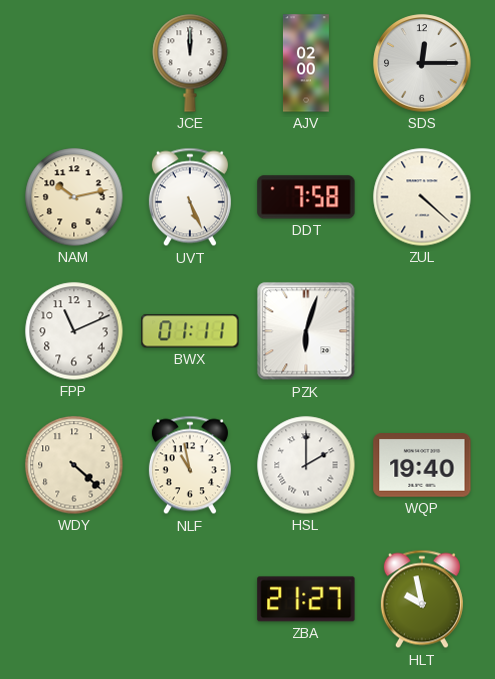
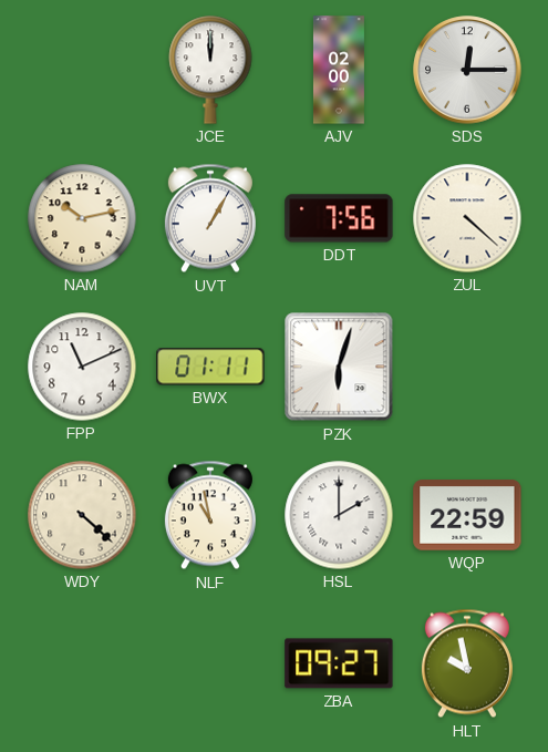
UVT: 5:26 -> 1:05
DDT: 7:58 -> 7:56
WQP: 19:40 -> 22:59
ZBA: 21:27 -> 09:27
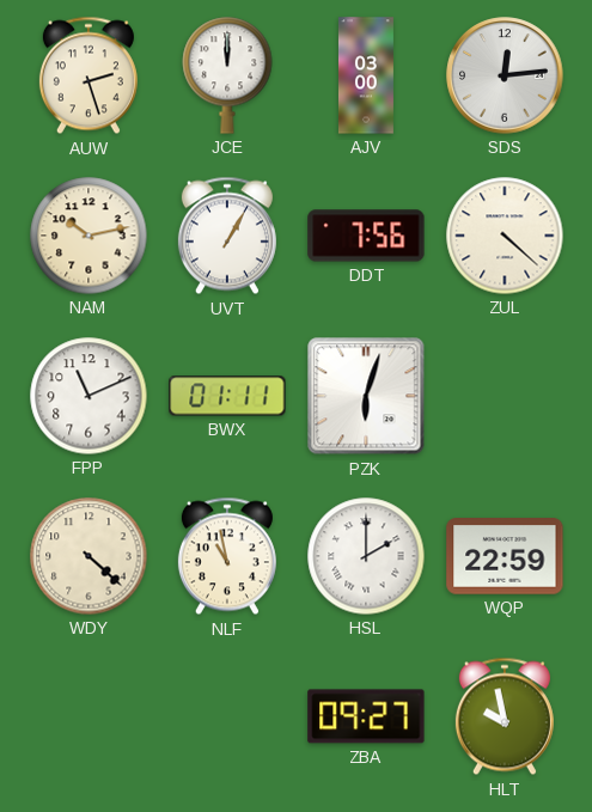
AUW: none -> 2:27
AJV: 02:00 -> 03:00
SDS: 12:15 -> 12:14
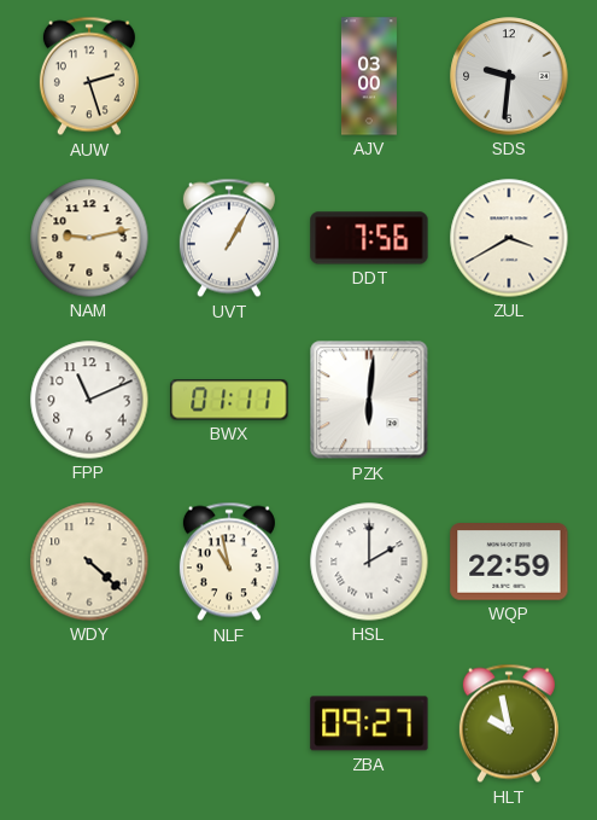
JCE: 12:00 -> none
SDS: 12:14 -> 9:31
NAM: 10:13 -> 9:13
ZUL: 4:22 -> 3:40
PZK: 6:03 -> 6:01
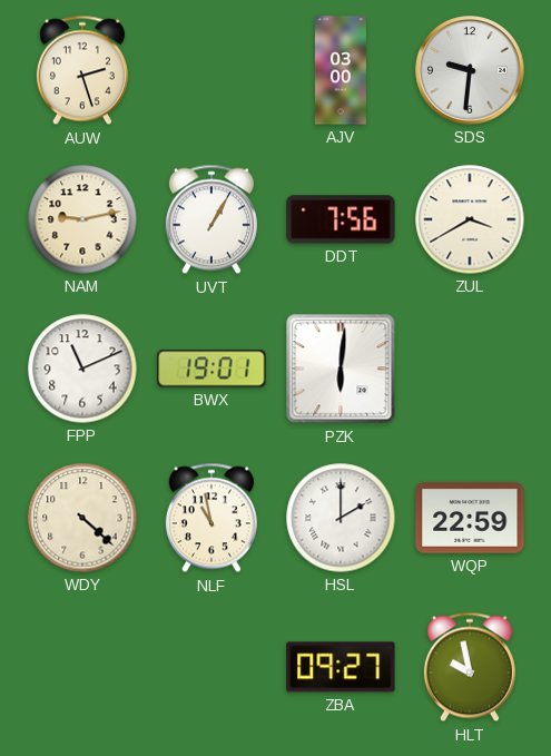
BWX: 01:11 -> 19:01
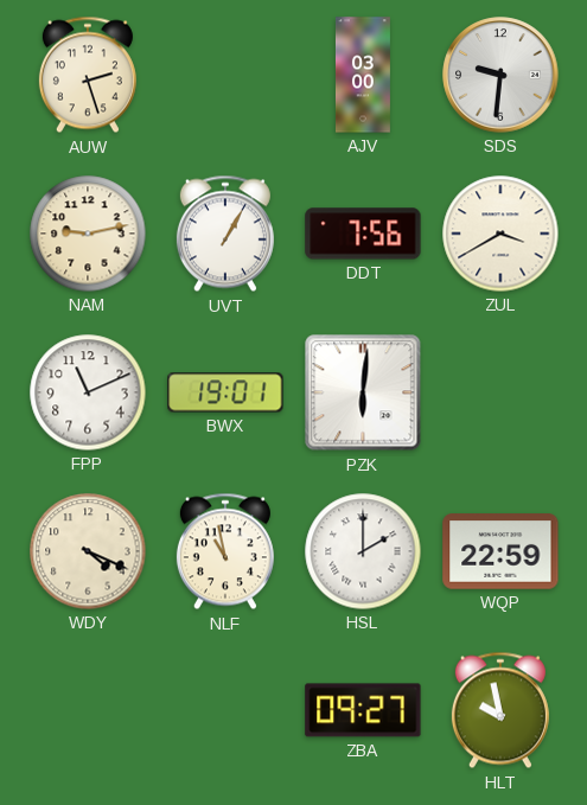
WDY: 4:22 -> 4:19
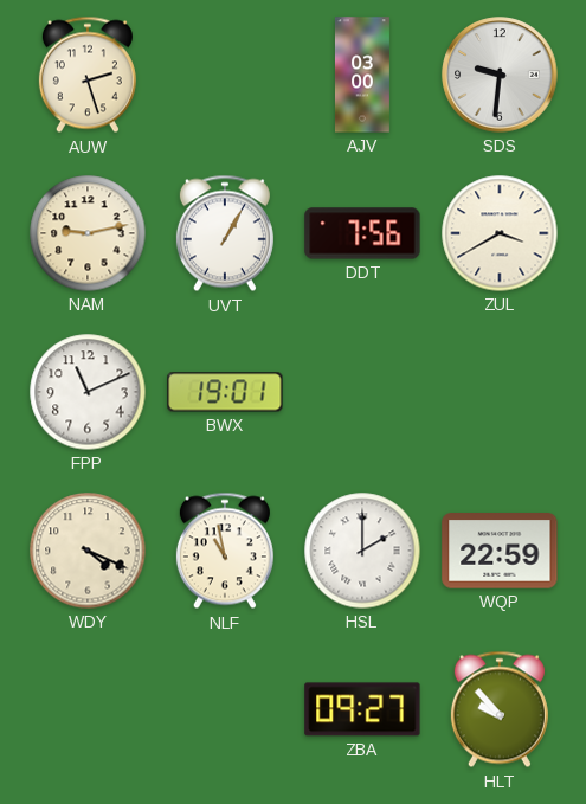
PZK: 6:01 -> none
HLT: 9:58 -> 9:53
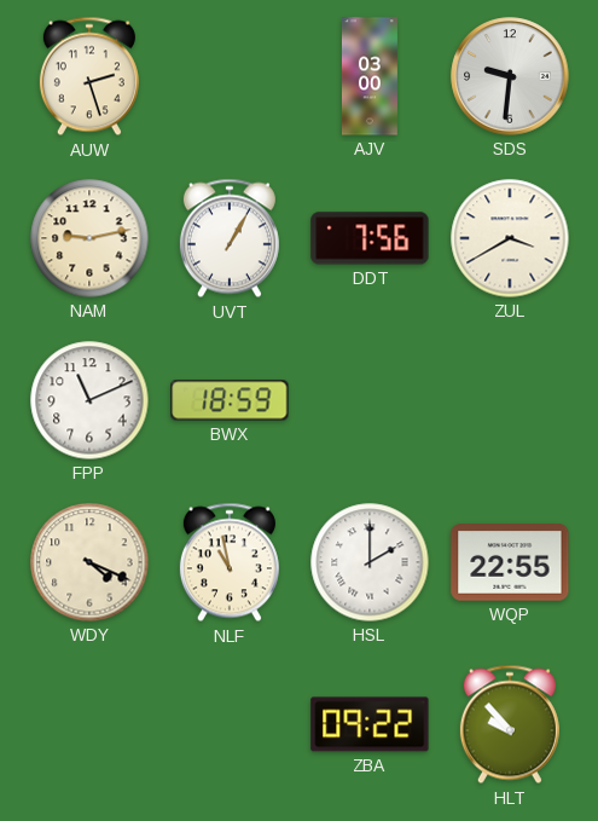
BWX: 19:01 -> 18:59
WQP: 22:59 -> 22:55
ZBA: 09:27 -> 09:22
